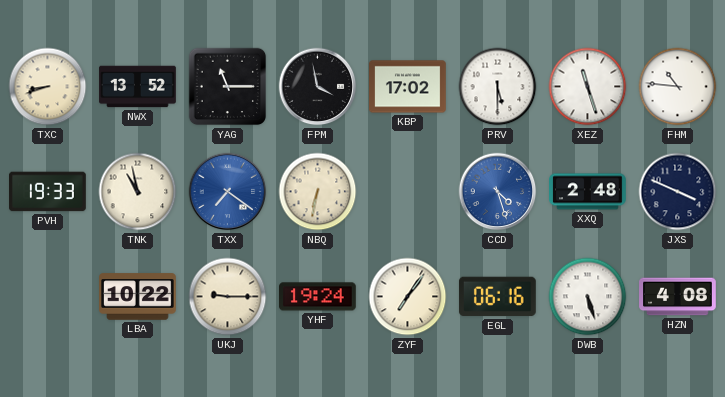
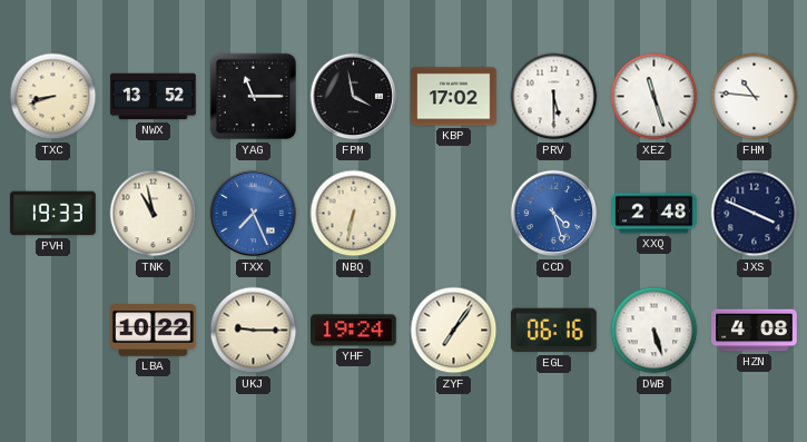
TXX: 7:21 -> 7:26
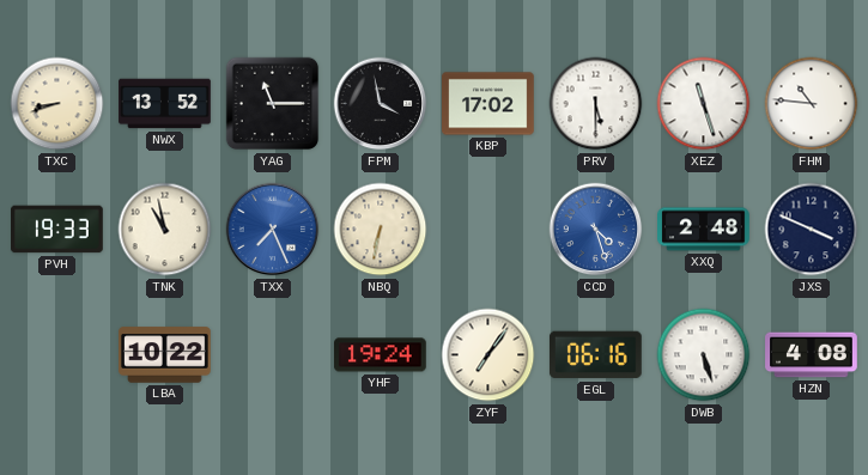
UKJ: 9:15 -> none
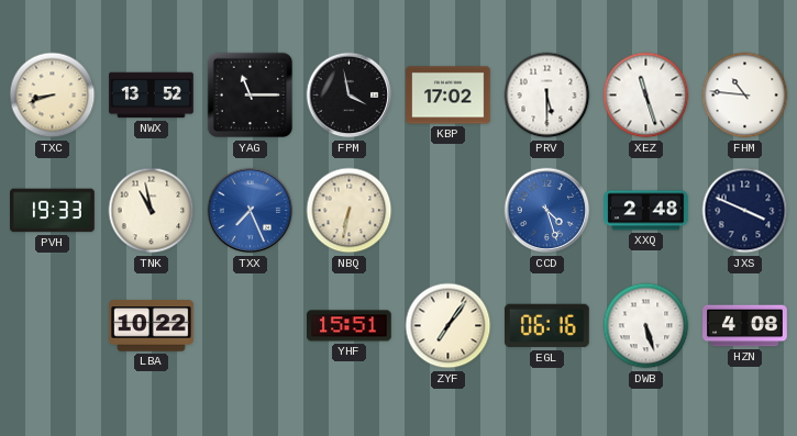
YHF: 19:24 -> 15:51
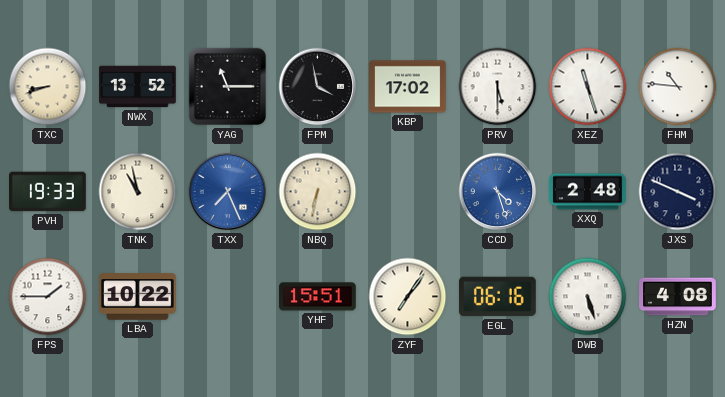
FPS: none -> 1:45
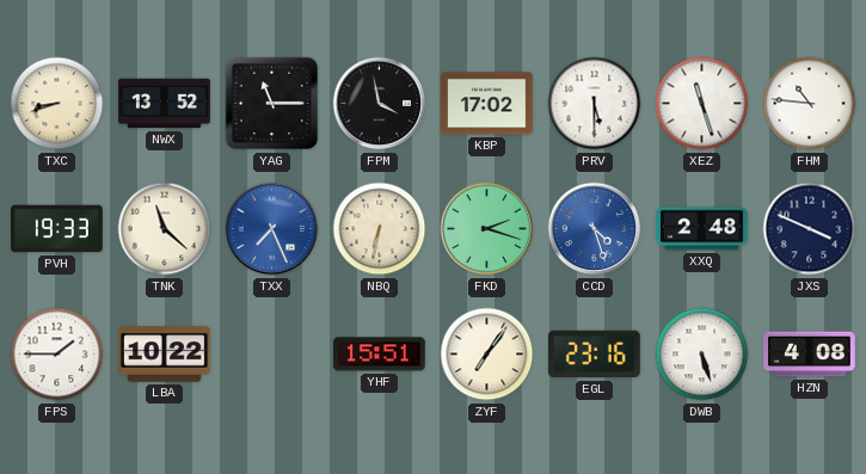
TNK: 10:58 -> 11:22
FKD: none -> 2:18
EGL: 06:16 -> 23:16
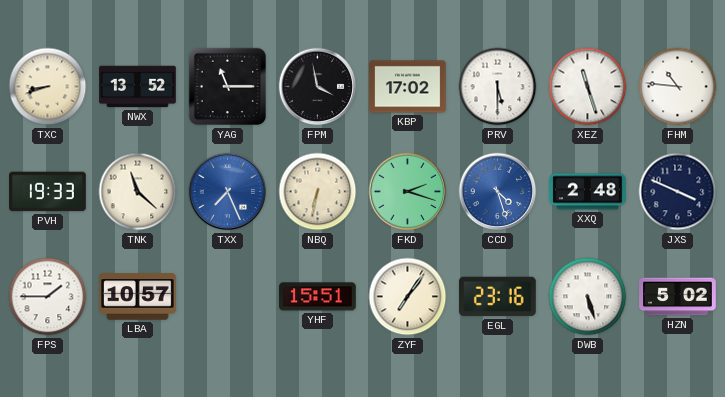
LBA: 10:22 -> 10:57
HZN: 4:08 -> 5:02
